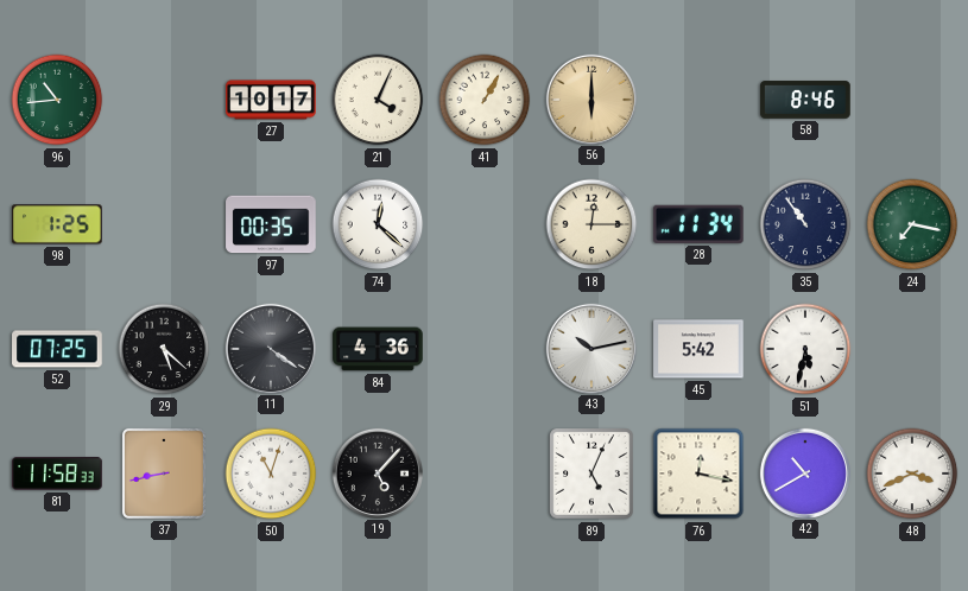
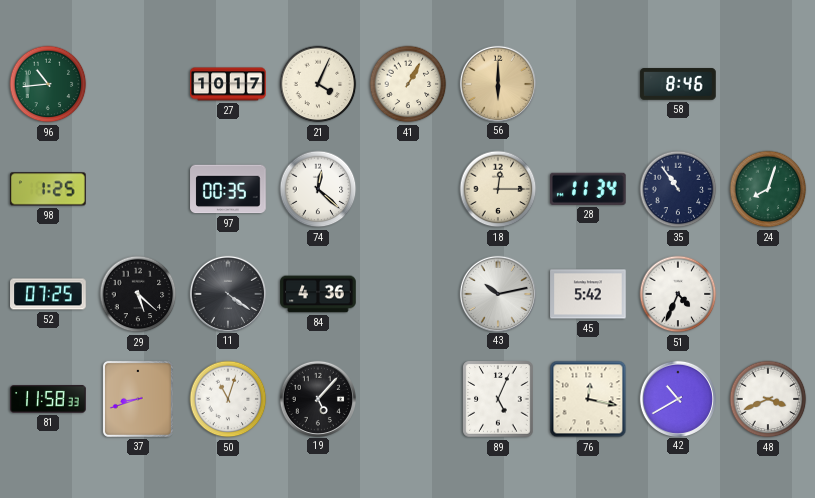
24: 7:17 -> 8:03
51: 5:32 -> 4:34
37: 8:43 -> 8:42
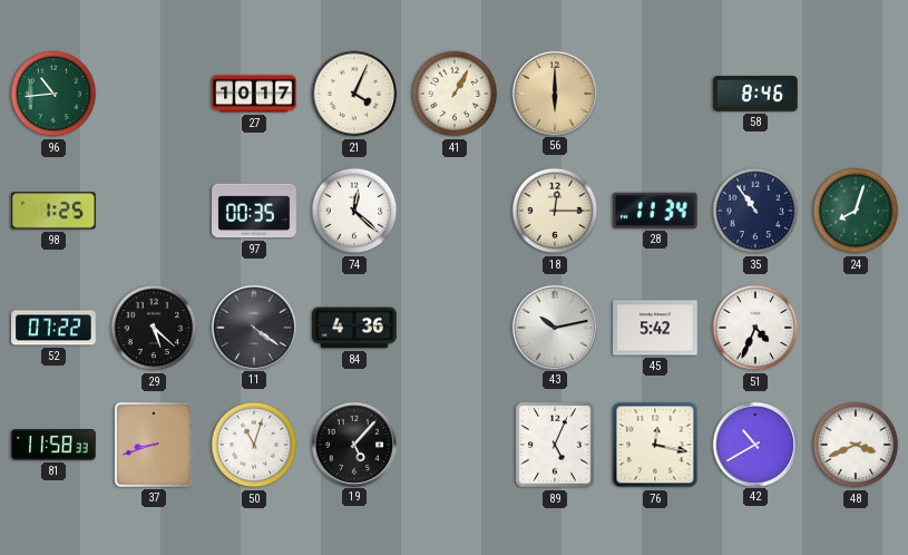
52: 07:25 -> 07:22
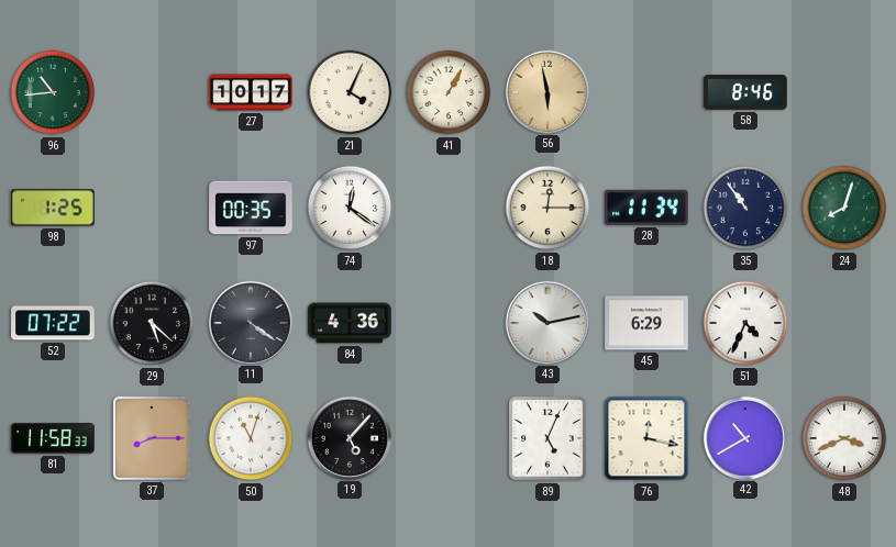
56: 6:00 -> 5:58
74: 12:22 -> 12:21
45: 5:42 -> 6:29
37: 8:42 -> 8:15
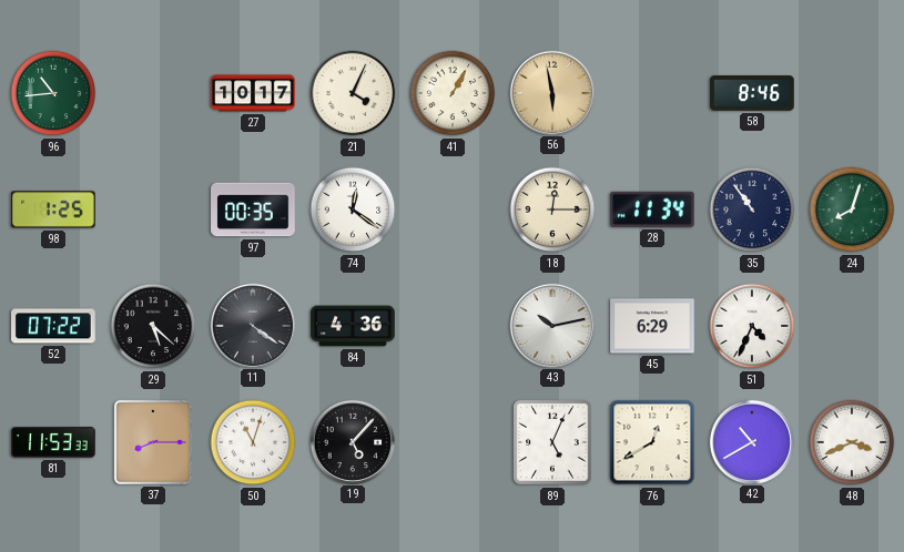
81: 11:58 -> 11:53
76: 12:17 -> 12:40
